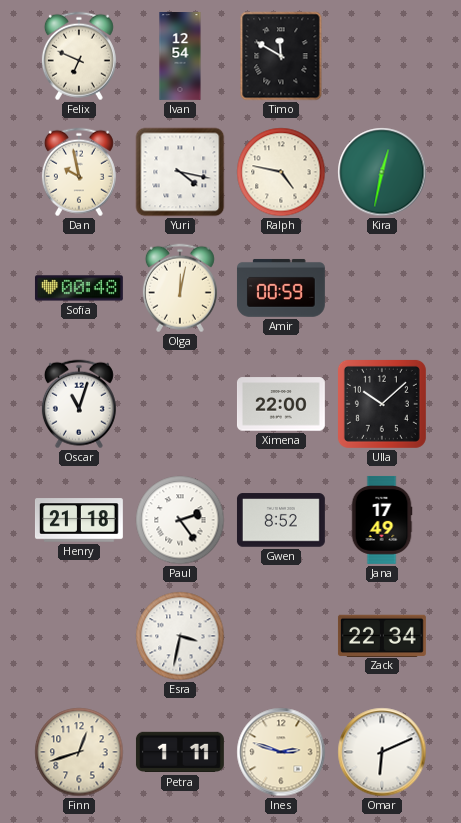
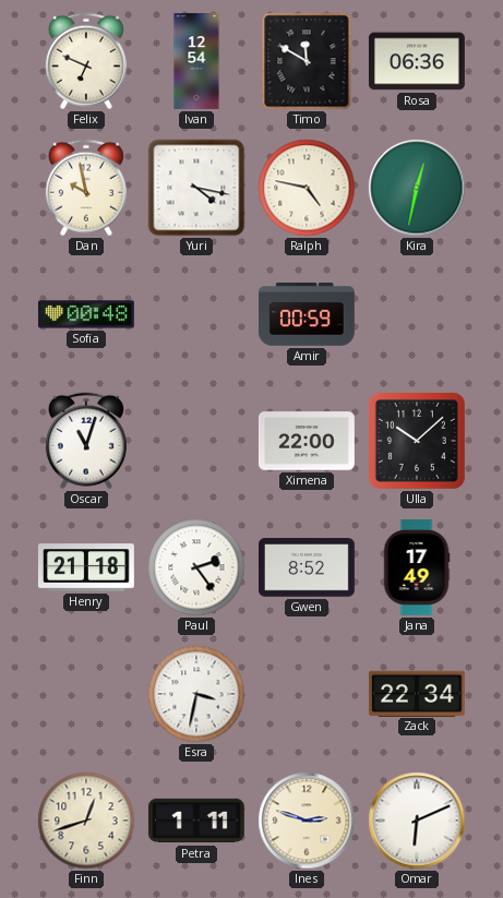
Rosa: none -> 06:36
Olga: 12:02 -> none
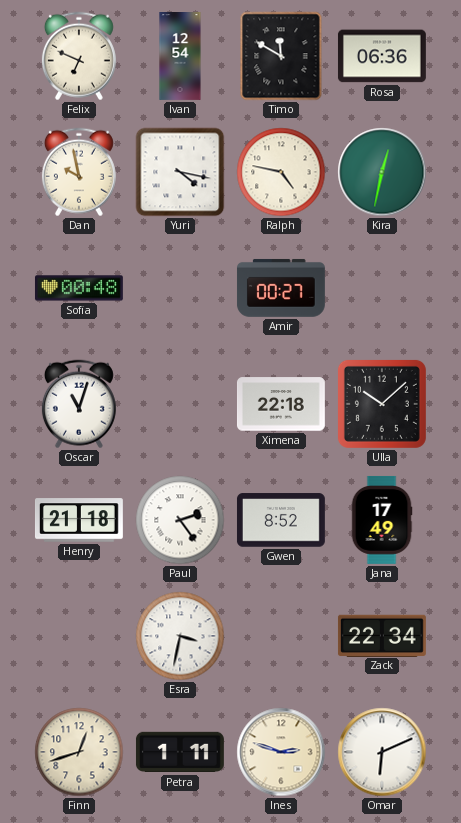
Amir: 00:59 -> 00:27
Ximena: 22:00 -> 22:18
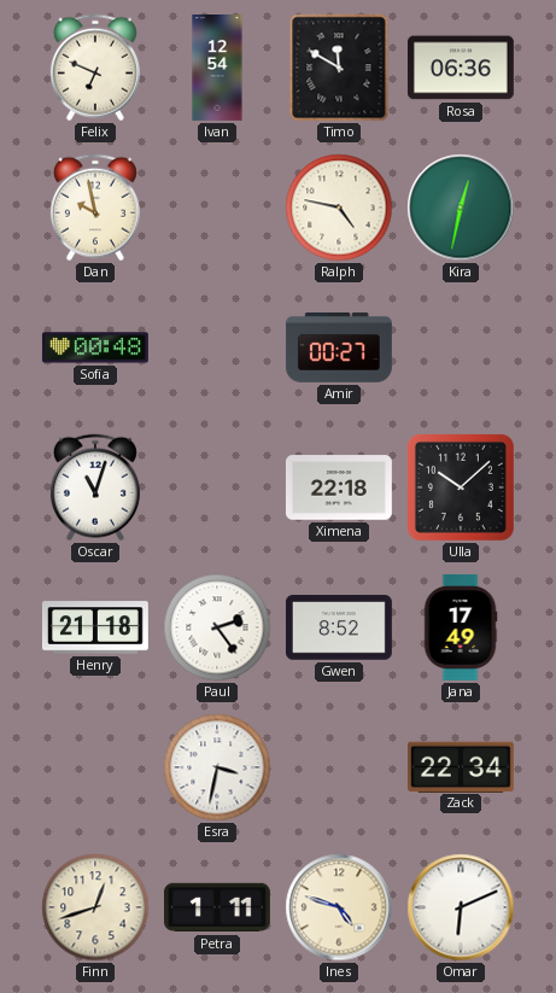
Yuri: 4:17 -> none
Ines: 2:48 -> 4:48
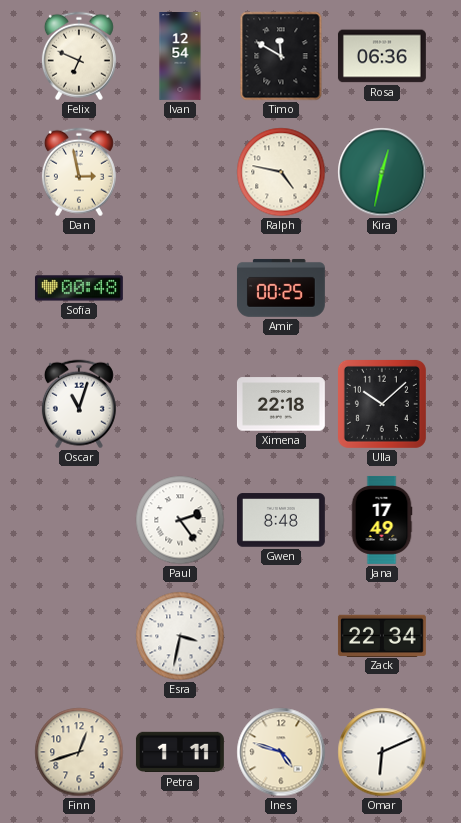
Dan: 9:58 -> 2:58
Amir: 00:27 -> 00:25
Henry: 21:18 -> none
Gwen: 8:52 -> 8:48
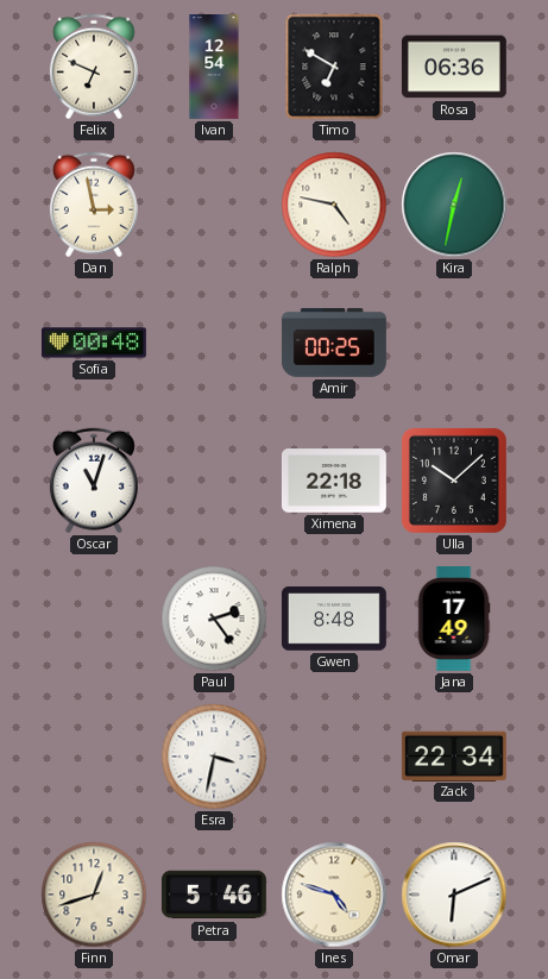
Timo: 11:50 -> 6:50
Petra: 1:11 -> 5:46
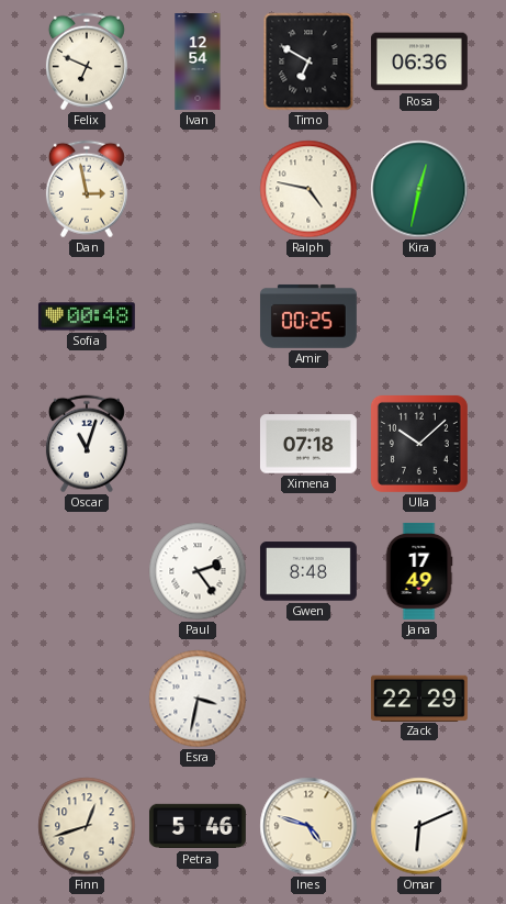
Ximena: 22:18 -> 07:18
Zack: 22:34 -> 22:29
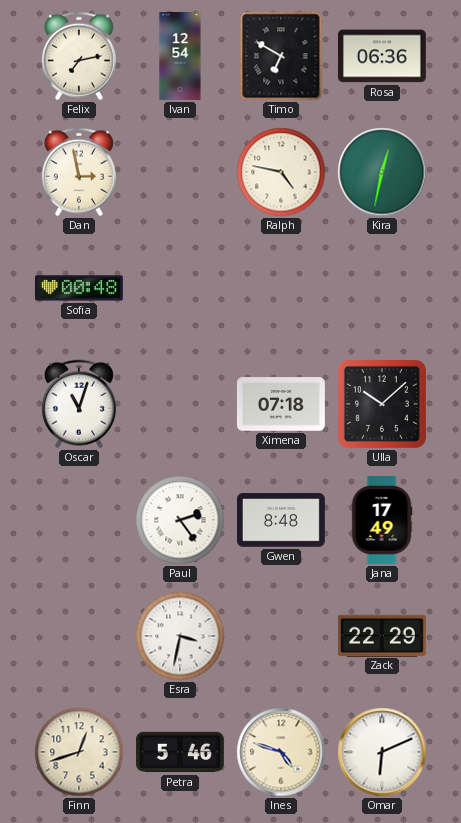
Felix: 6:49 -> 7:13
Amir: 00:25 -> none
